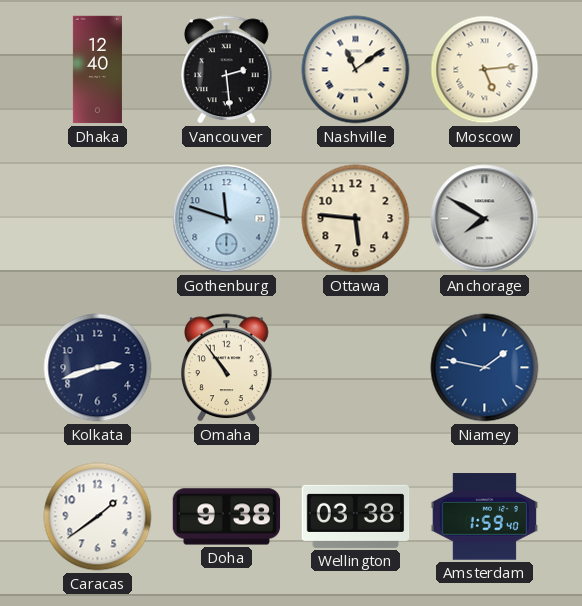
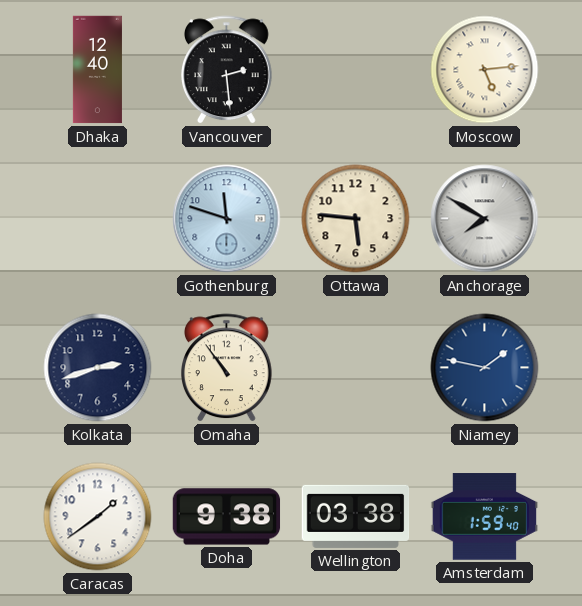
Nashville: 11:09 -> none
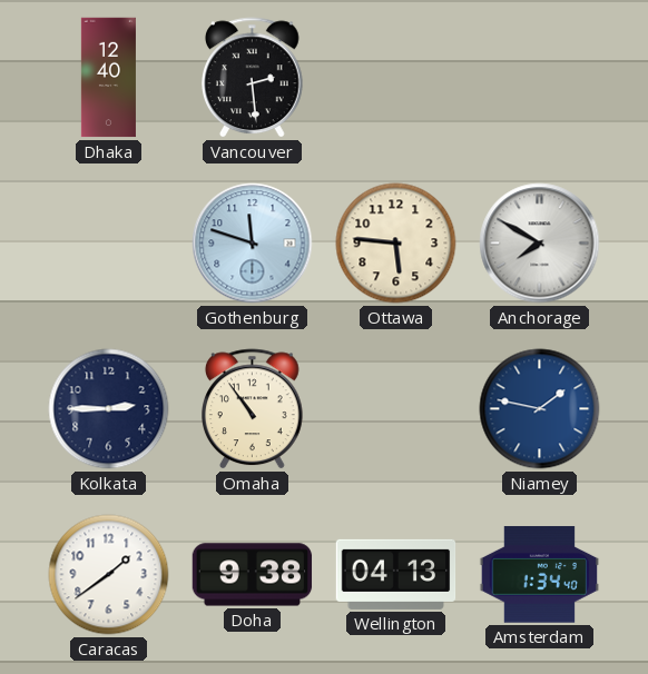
Moscow: 5:14 -> none
Kolkata: 2:42 -> 2:45
Wellington: 03:38 -> 04:13
Amsterdam: 1:59 -> 1:34
